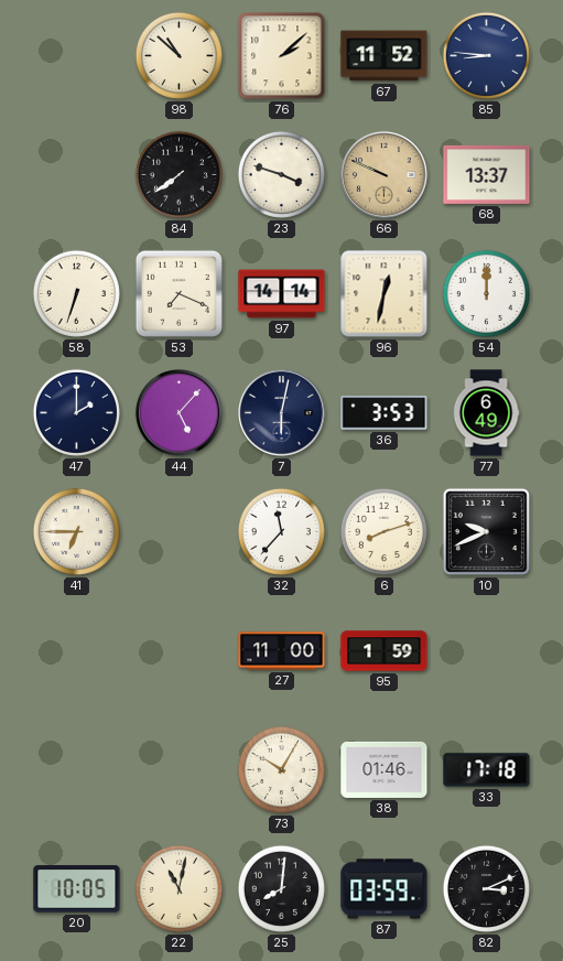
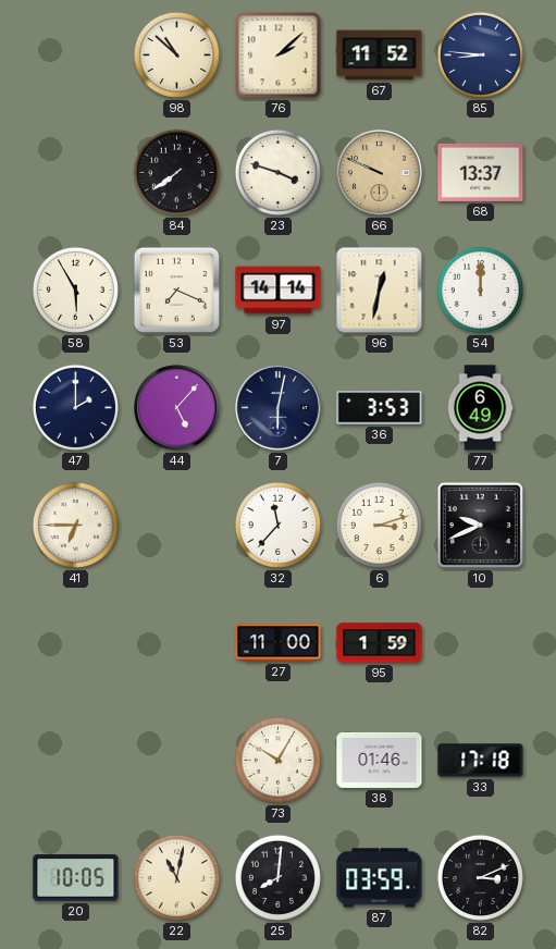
58: 6:33 -> 5:55
6: 8:12 -> 3:12
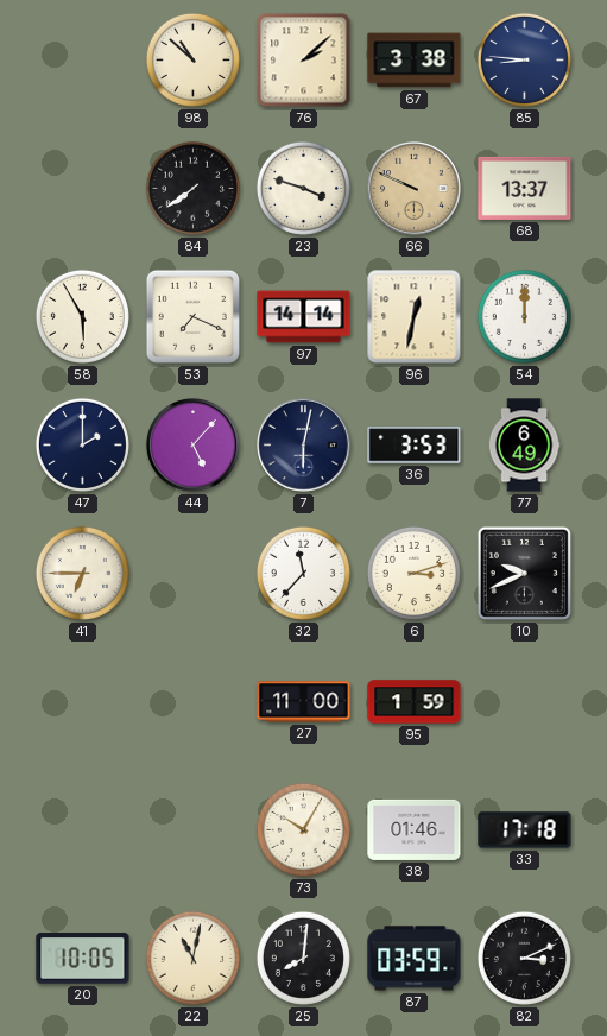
67: 11:52 -> 3:38
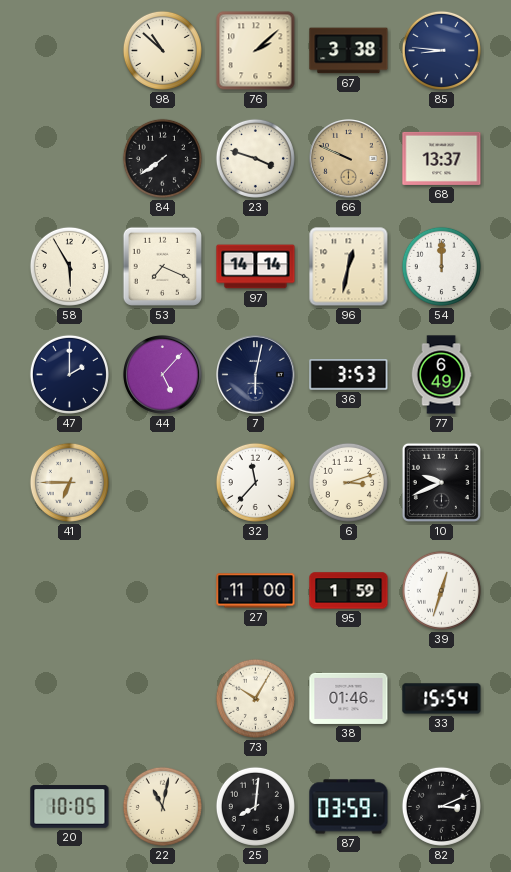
39: none -> 12:33
33: 17:18 -> 15:54
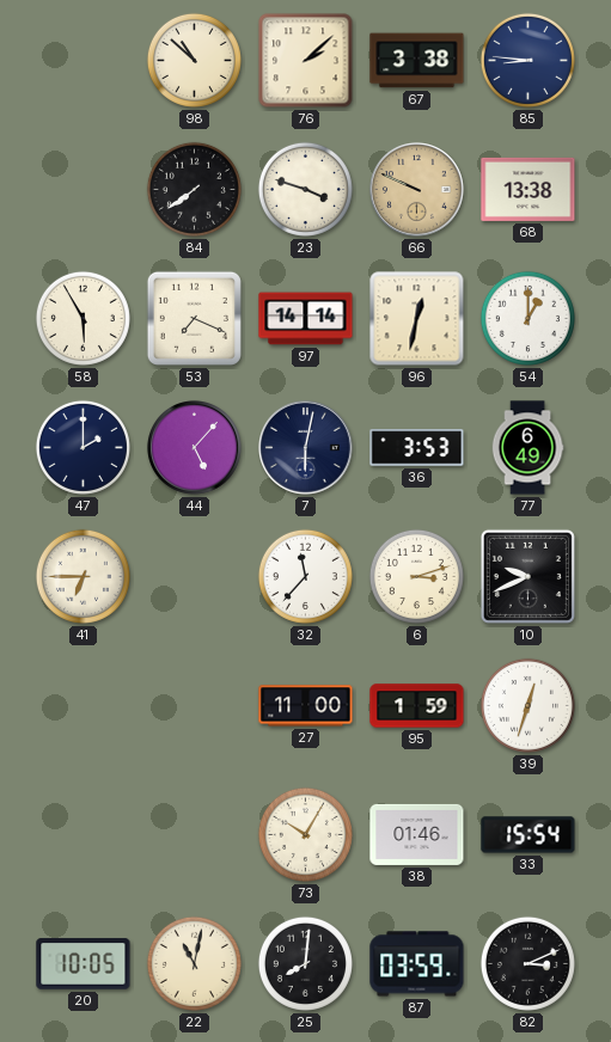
68: 13:37 -> 13:38
54: 12:00 -> 1:00
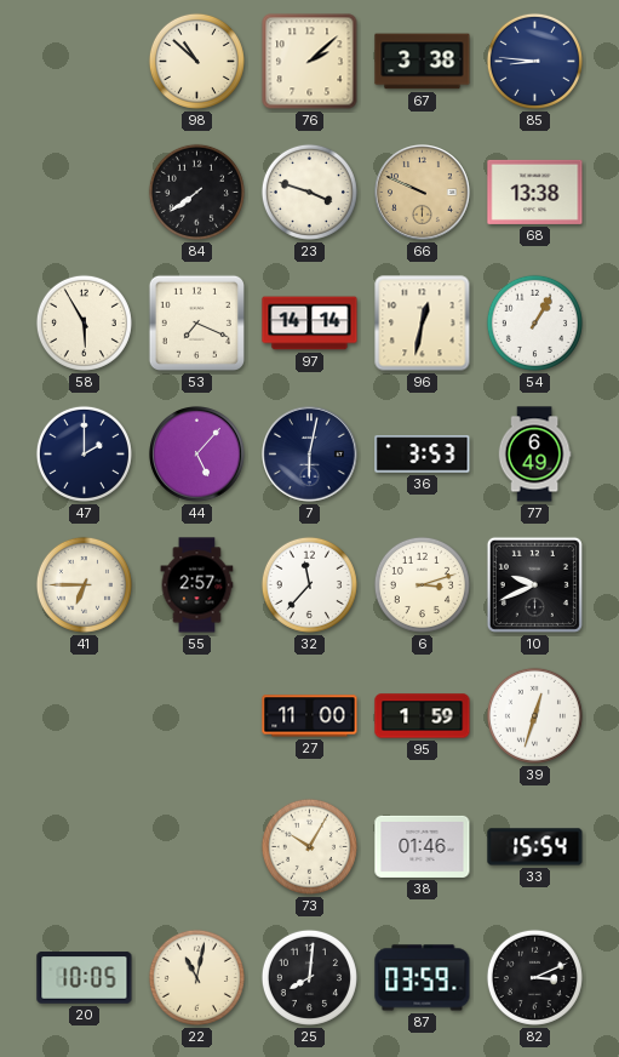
54: 1:00 -> 1:05
55: none -> 2:57
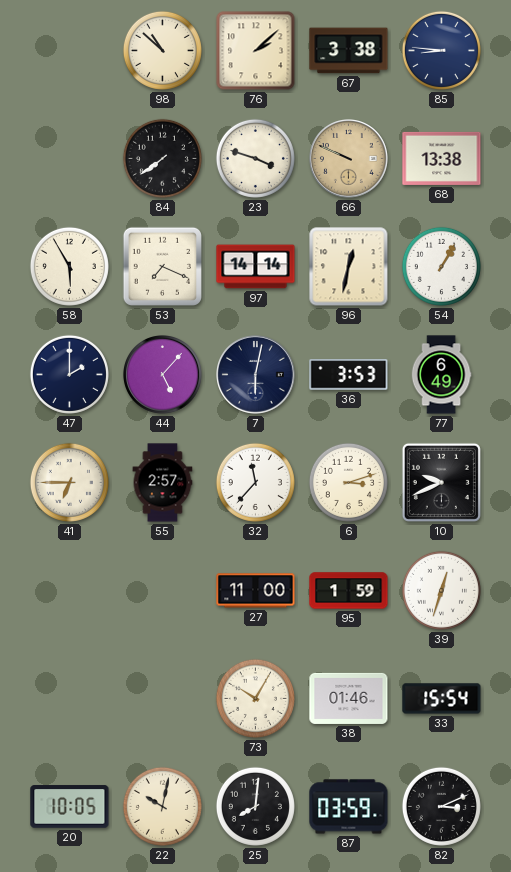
22: 11:02 -> 10:02
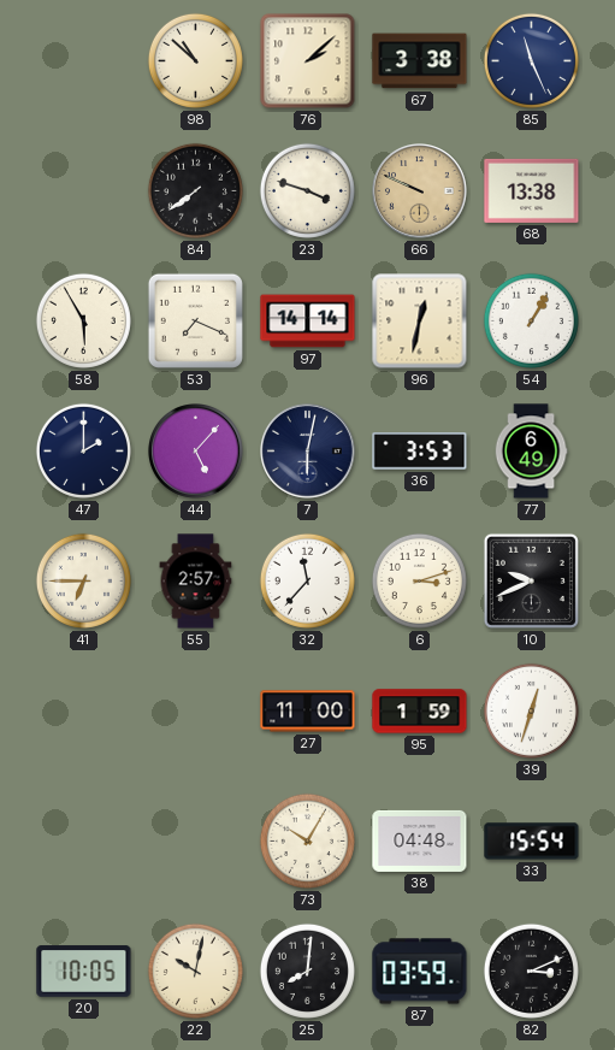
85: 8:46 -> 11:26
38: 01:46 -> 04:48
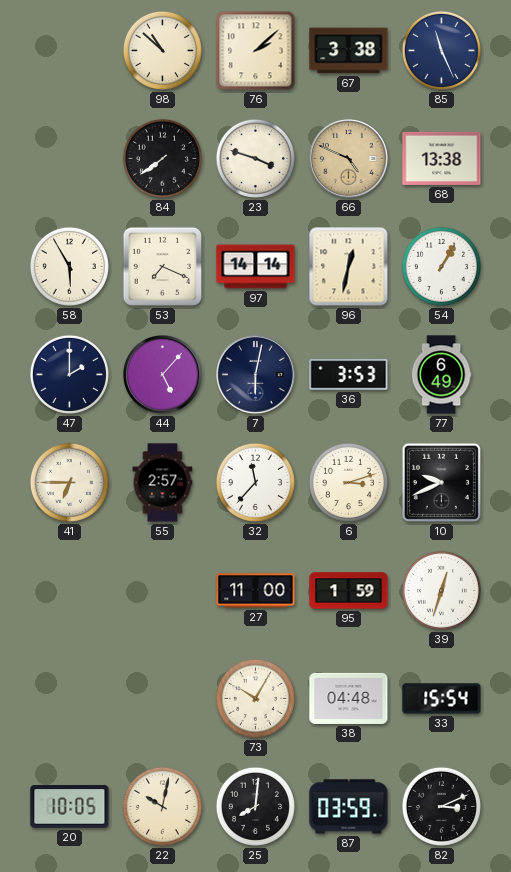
66: 9:49 -> 4:49
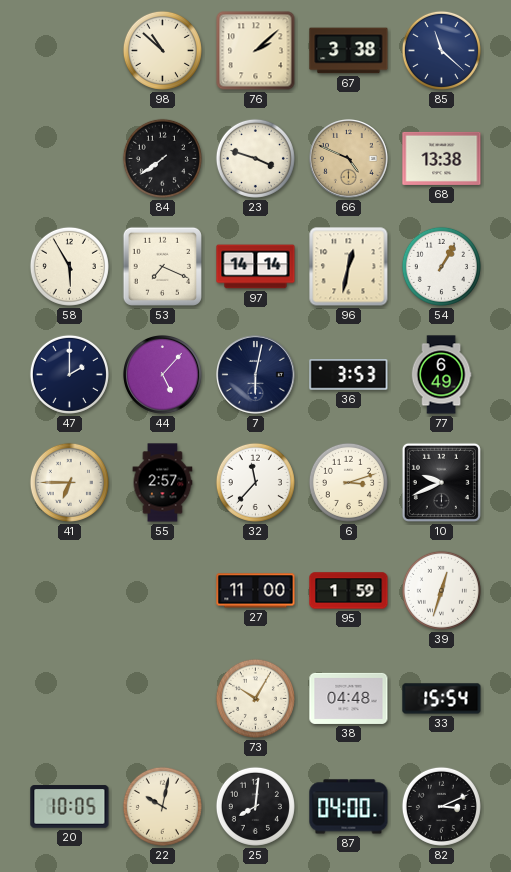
85: 11:26 -> 11:22
87: 03:59 -> 04:00
